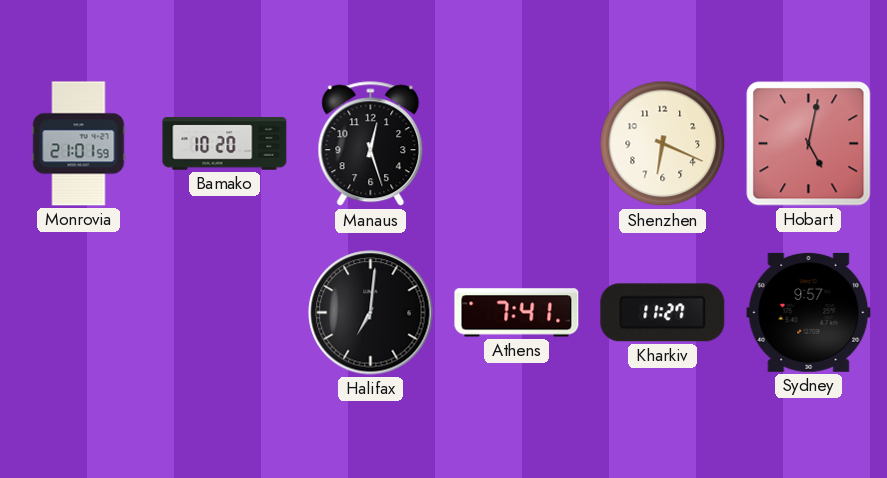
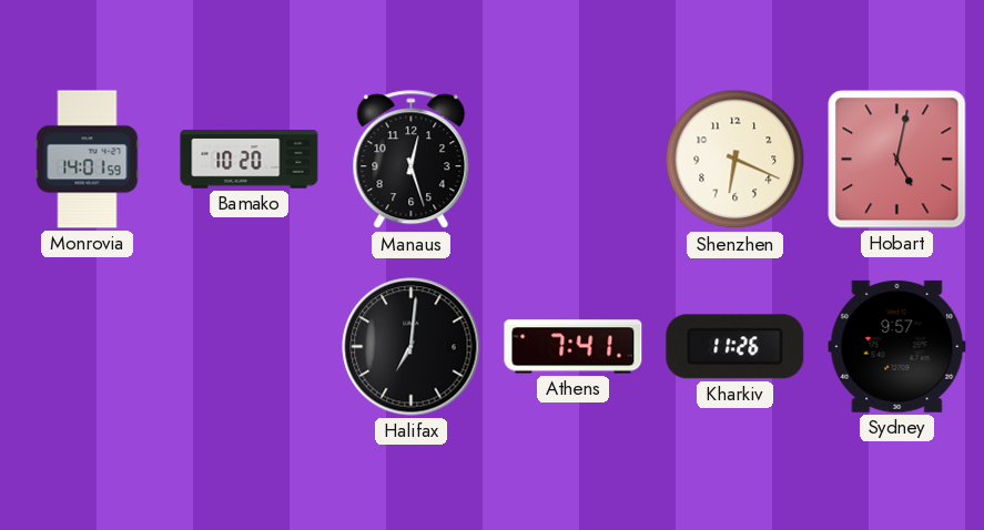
Monrovia: 21:01 -> 14:01
Kharkiv: 11:27 -> 11:26
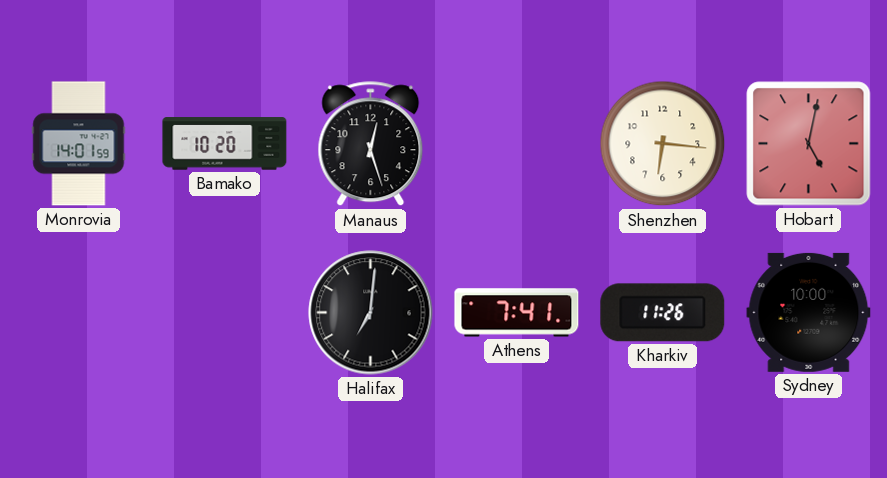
Shenzhen: 6:19 -> 6:16
Sydney: 9:57 -> 10:00
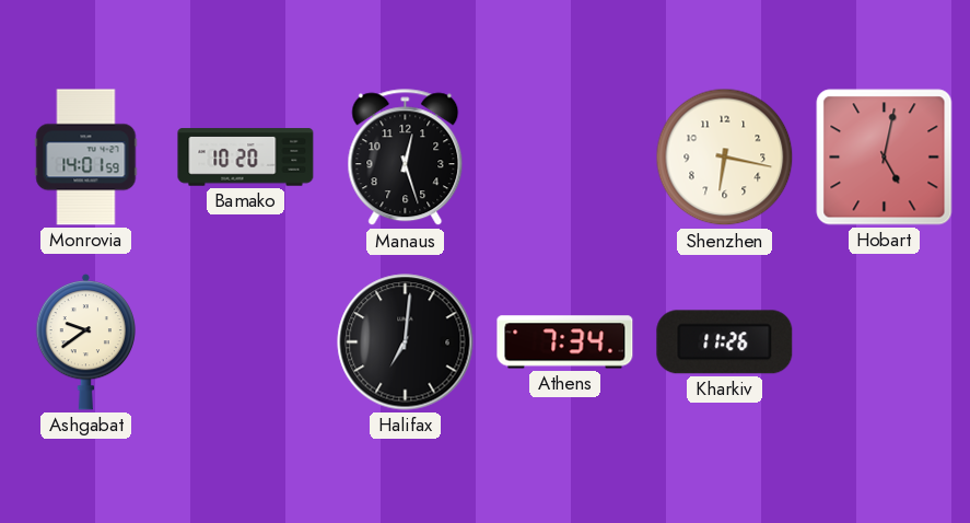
Shenzhen: 6:16 -> 6:17
Ashgabat: none -> 9:39
Athens: 7:41 -> 7:34
Sydney: 10:00 -> none
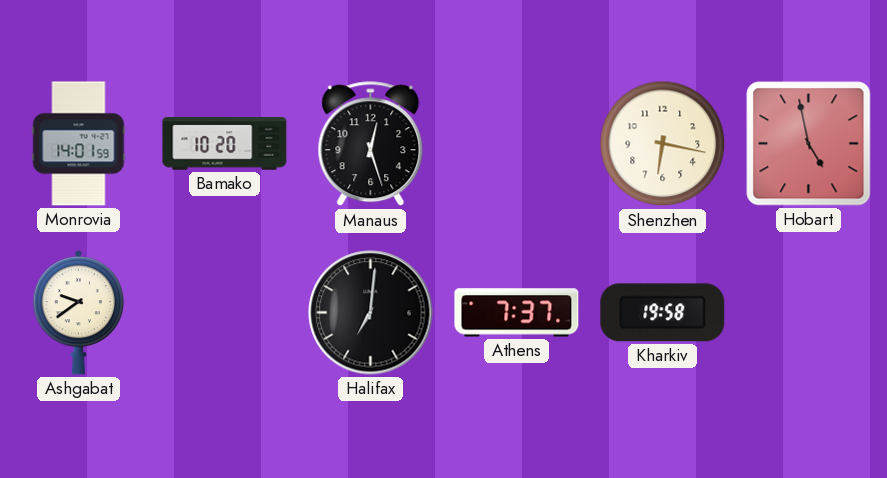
Hobart: 5:02 -> 4:58
Athens: 7:34 -> 7:37
Kharkiv: 11:26 -> 19:58
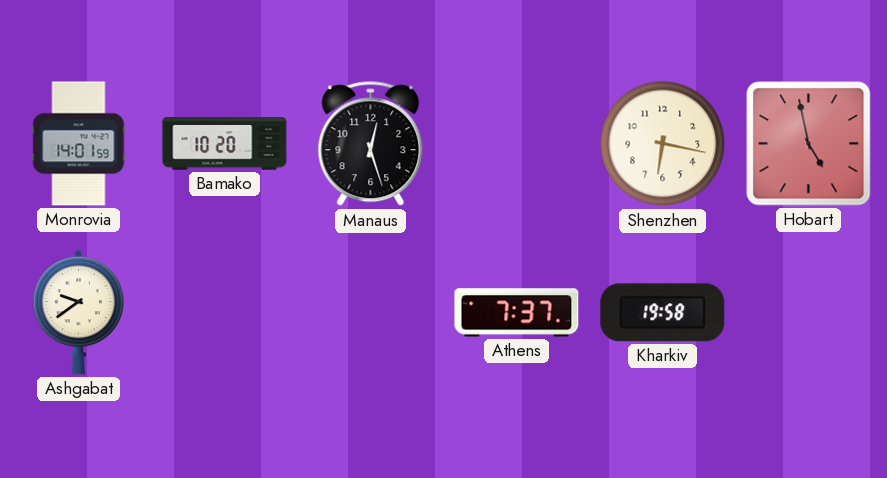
Halifax: 7:01 -> none
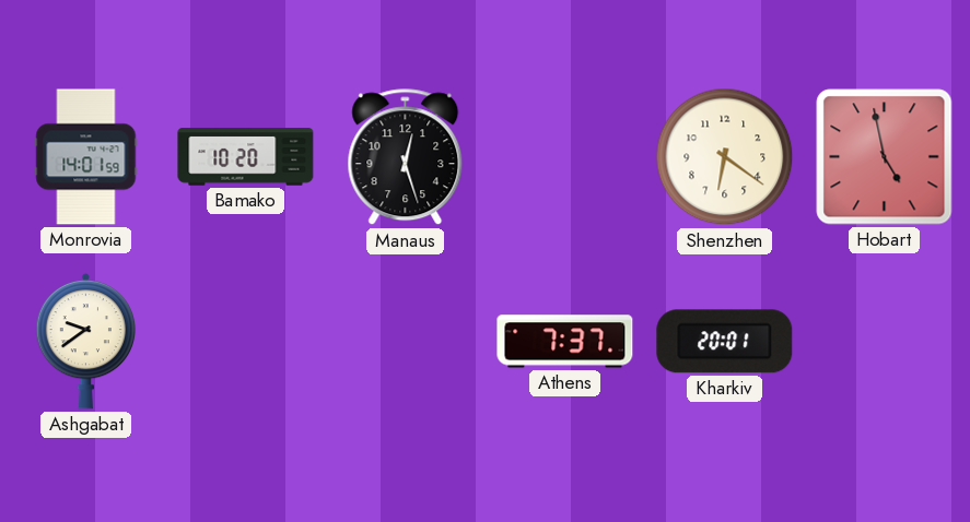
Shenzhen: 6:17 -> 6:21
Kharkiv: 19:58 -> 20:01
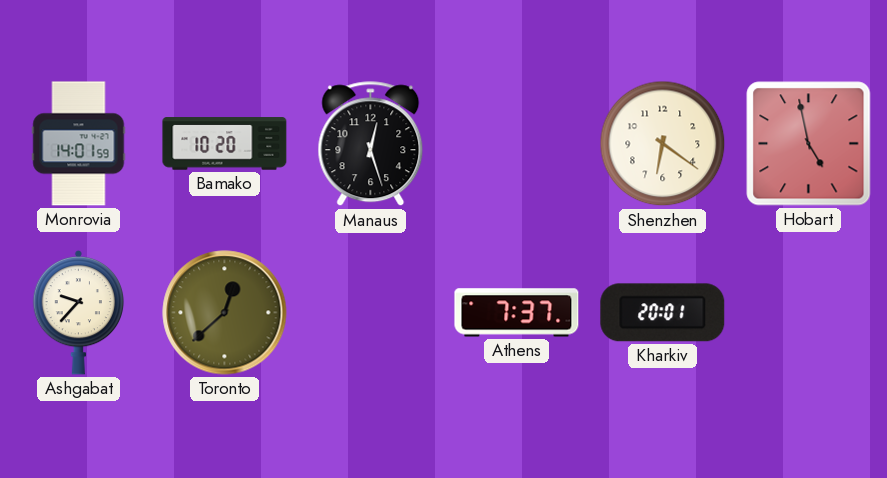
Ashgabat: 9:39 -> 9:37
Toronto: none -> 12:38
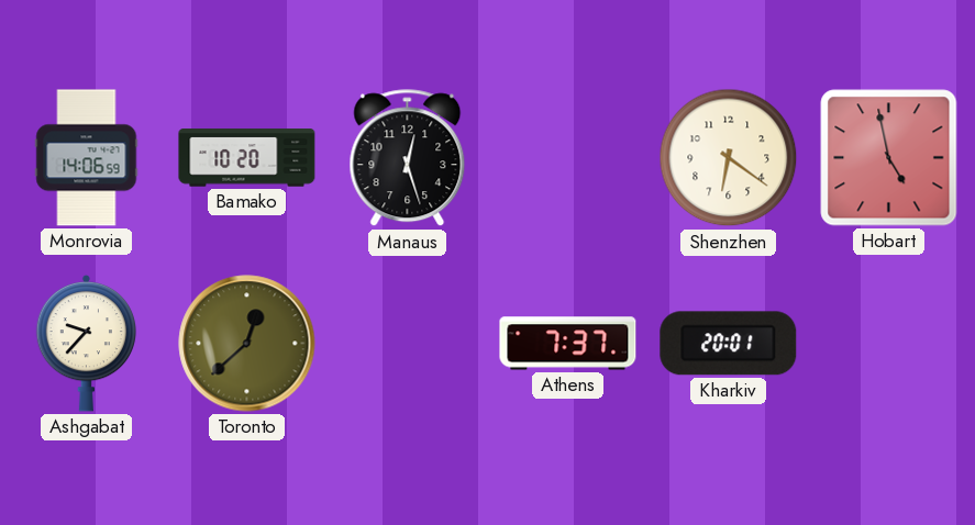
Monrovia: 14:01 -> 14:06
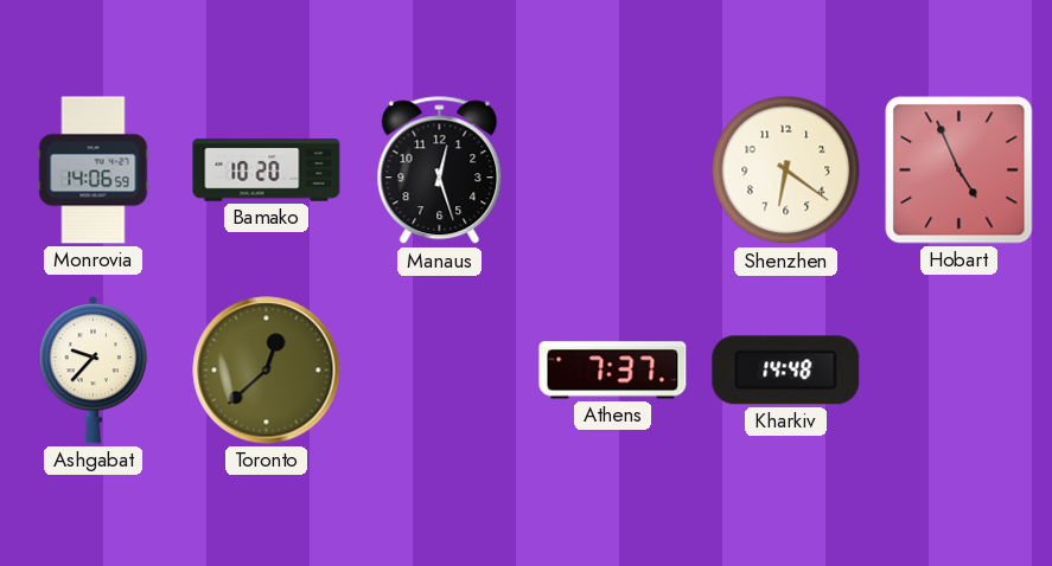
Hobart: 4:58 -> 4:56
Kharkiv: 20:01 -> 14:48
